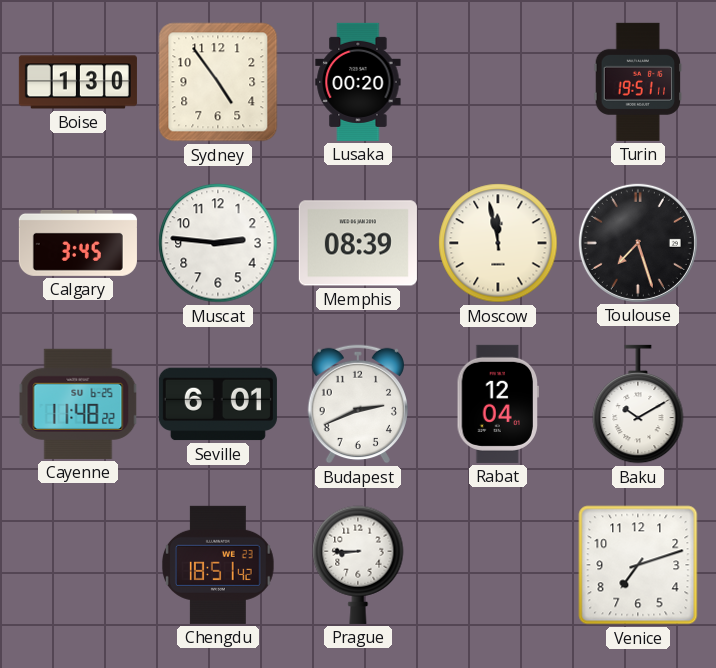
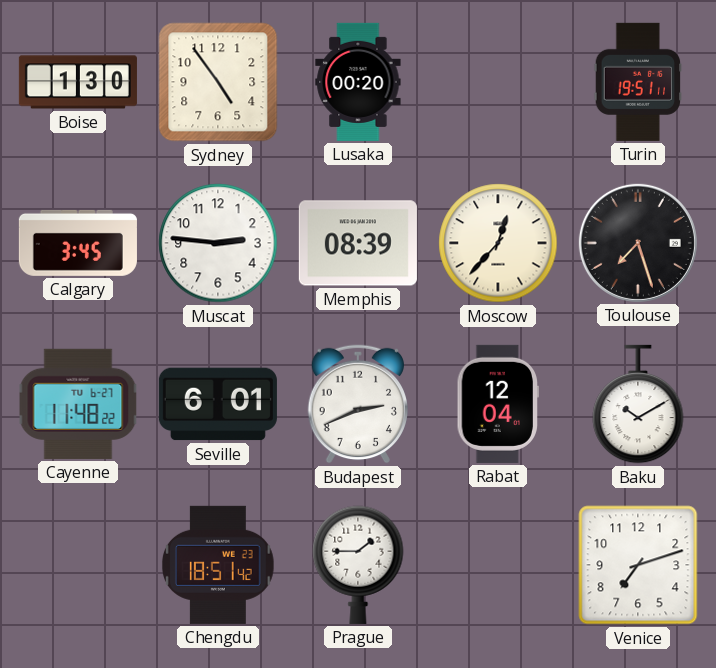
Moscow: 11:58 -> 12:37
Cayenne date: SU 6-25 -> TU 6-27
Prague: 8:45 -> 1:45
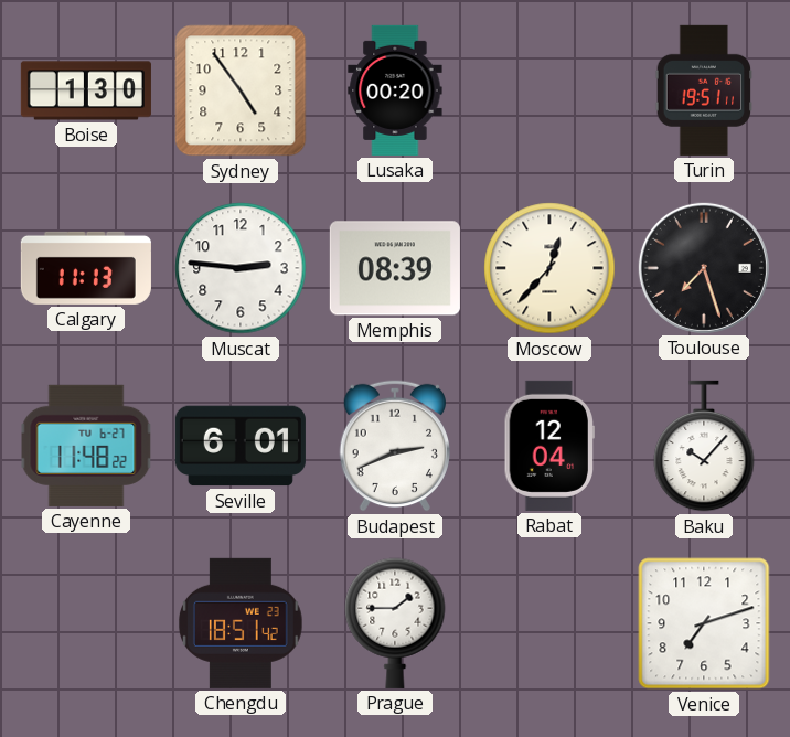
Calgary: 3:45 -> 11:13
Baku: 10:10 -> 10:07
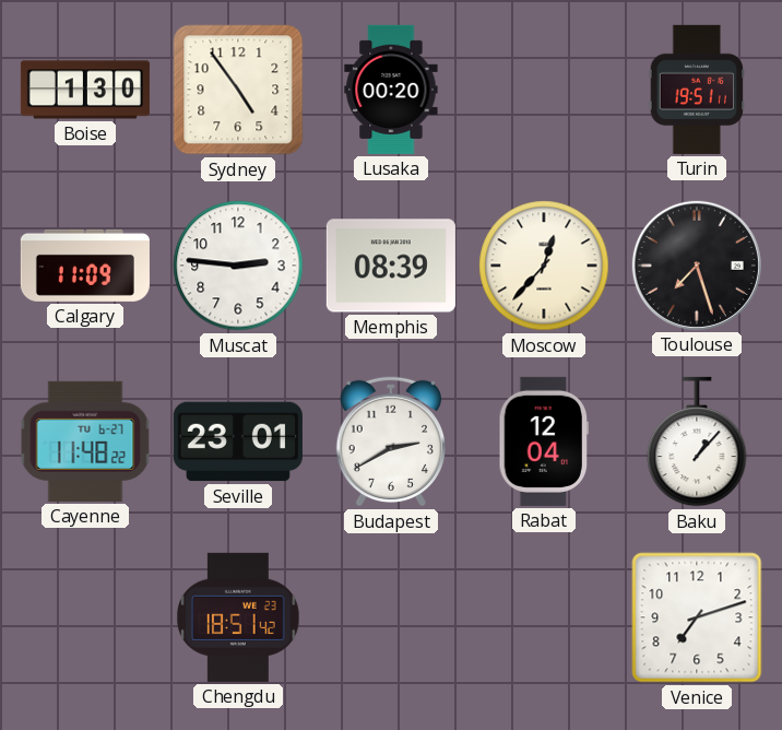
Calgary: 11:13 -> 11:09
Seville: 6:01 -> 23:01
Budapest: 2:41 -> 2:40
Baku: 10:07 -> 1:07
Prague: 1:45 -> none
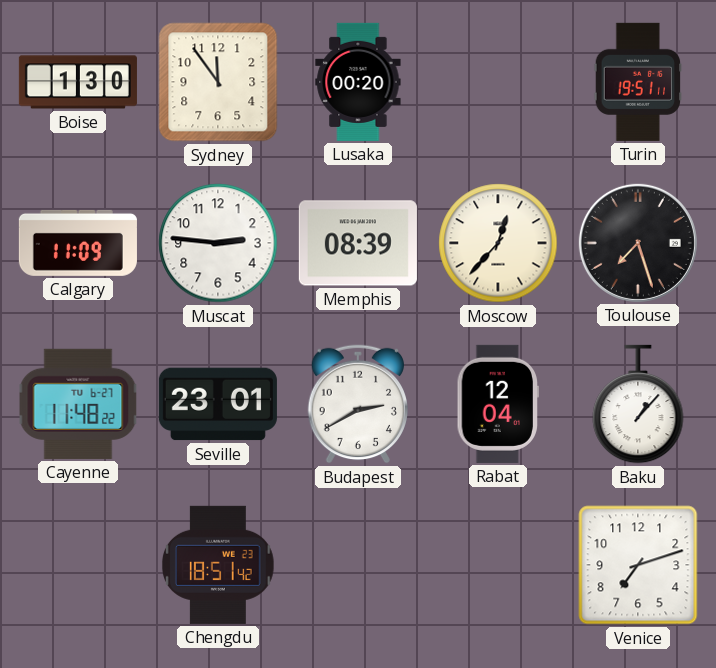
Sydney: 4:54 -> 11:54
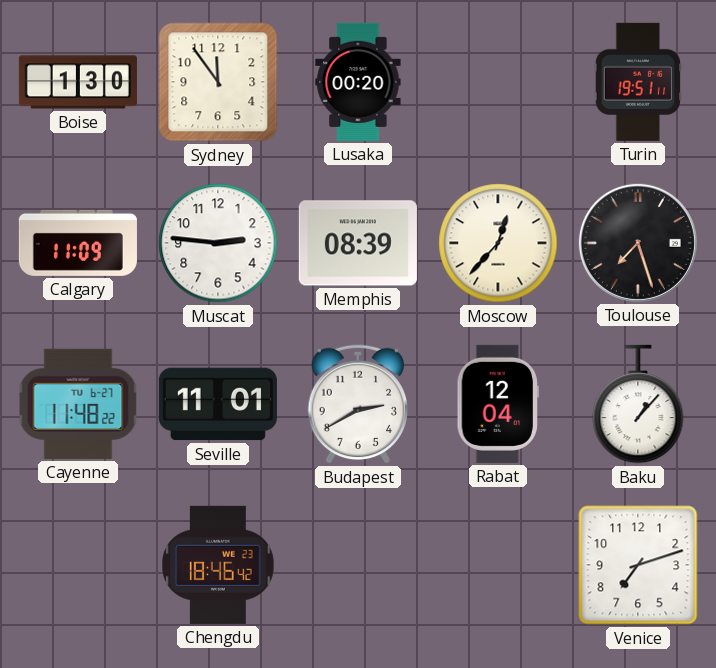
Seville: 23:01 -> 11:01
Chengdu: 18:51 -> 18:46
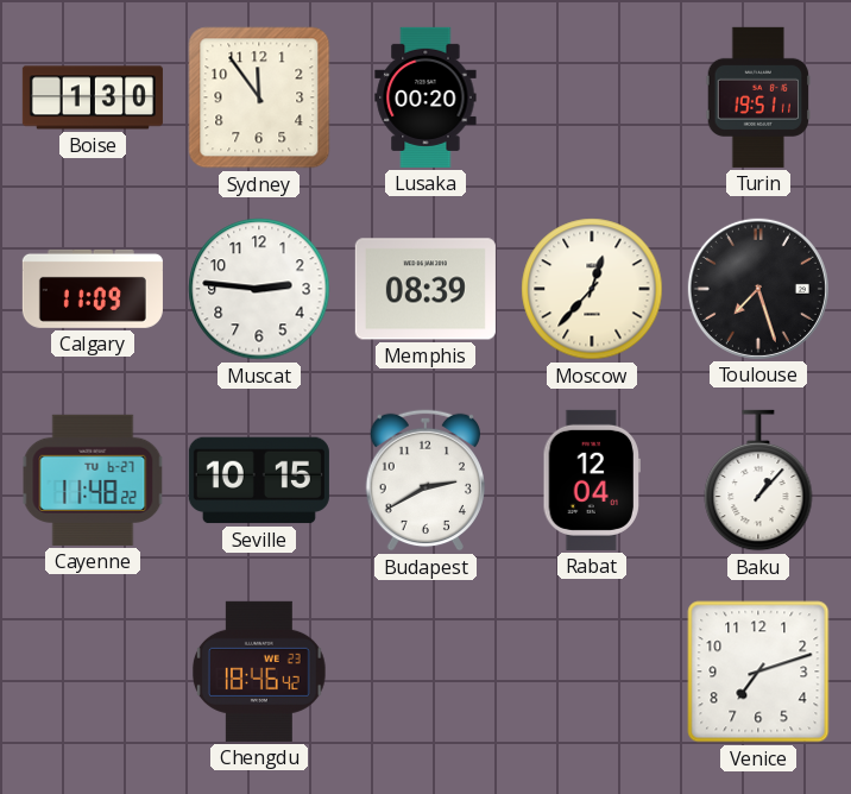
Seville: 11:01 -> 10:15
